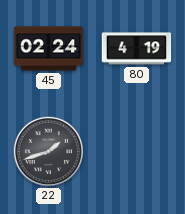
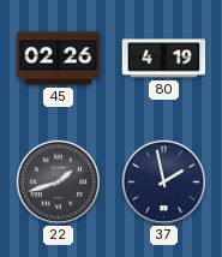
45: 02:24 -> 02:26
37: none -> 1:58
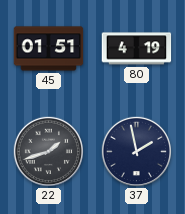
45: 02:26 -> 01:51
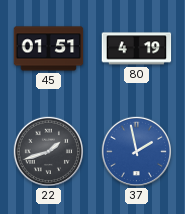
37 dial: navy -> blue
